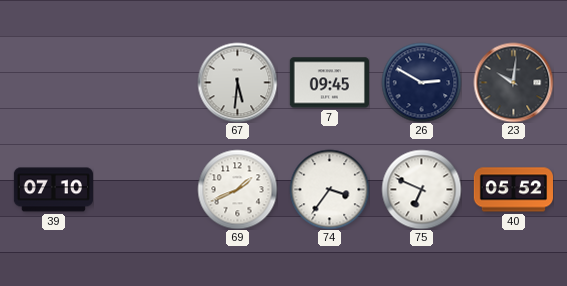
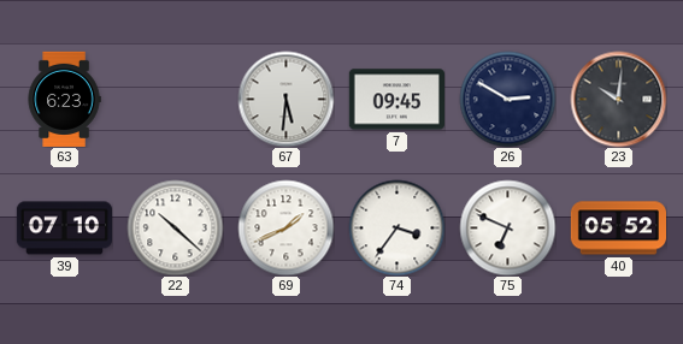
63: none -> 6:23
22: none -> 10:22
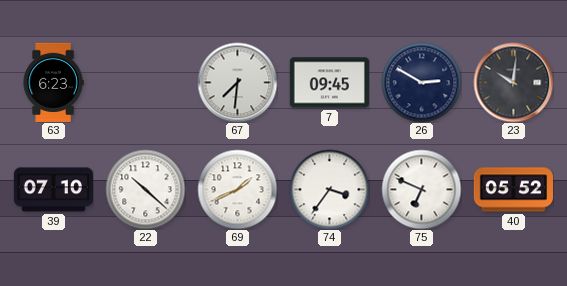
67: 5:31 -> 7:31
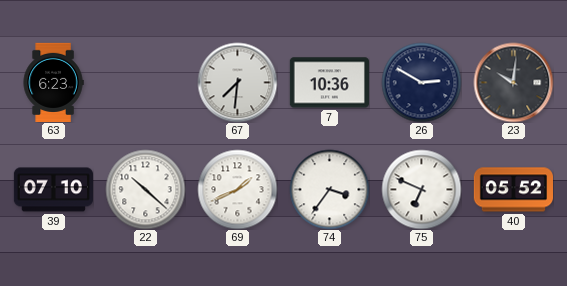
7: 09:45 -> 10:36
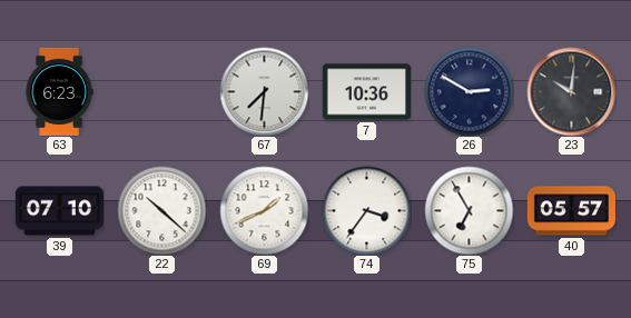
75: 6:49 -> 6:55
40: 05:52 -> 05:57
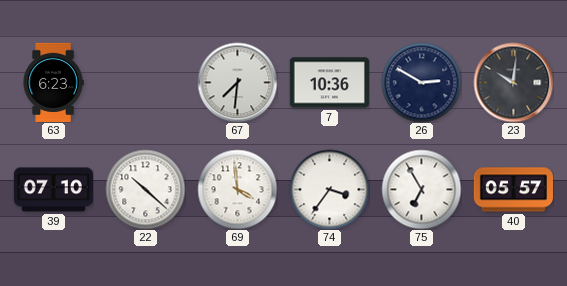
69: 1:41 -> 3:59
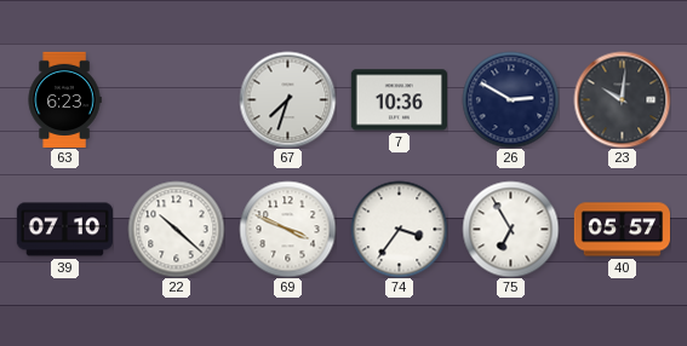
67: 7:31 -> 7:33
69: 3:59 -> 3:49
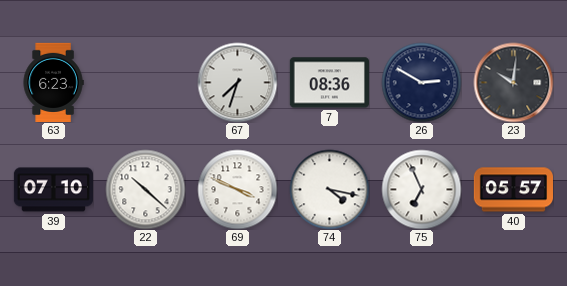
7: 10:36 -> 08:36
74: 3:36 -> 4:17
75: 6:55 -> 6:56
